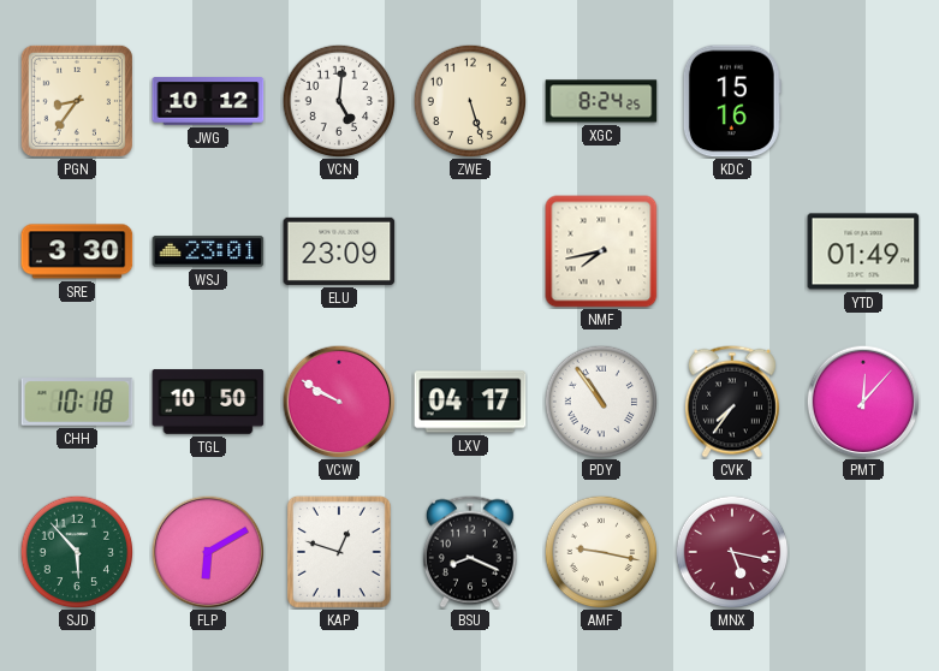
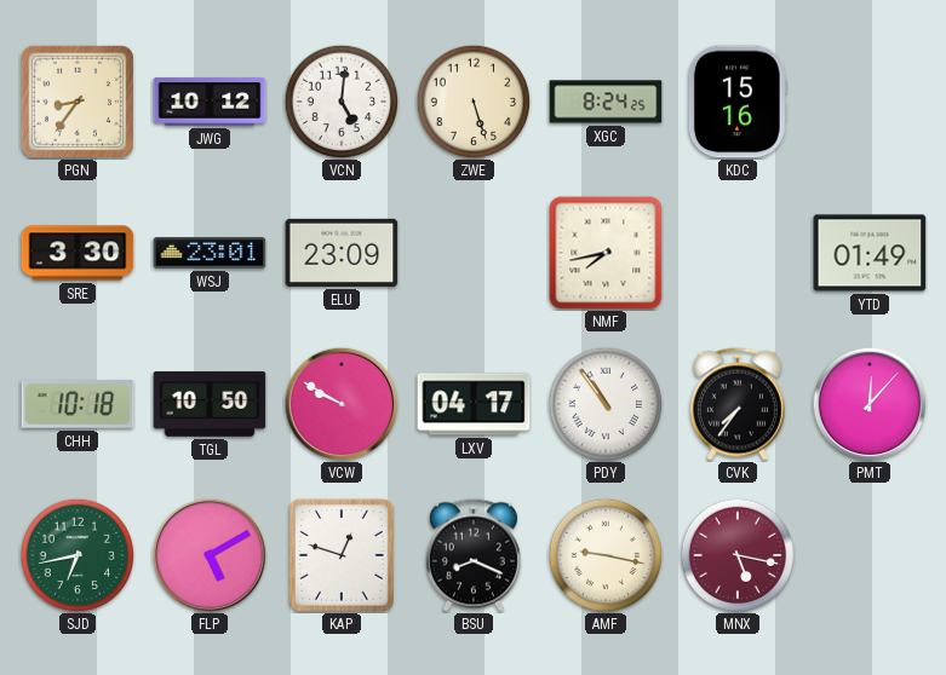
SJD: 5:53 -> 6:43
FLP: 6:10 -> 5:10
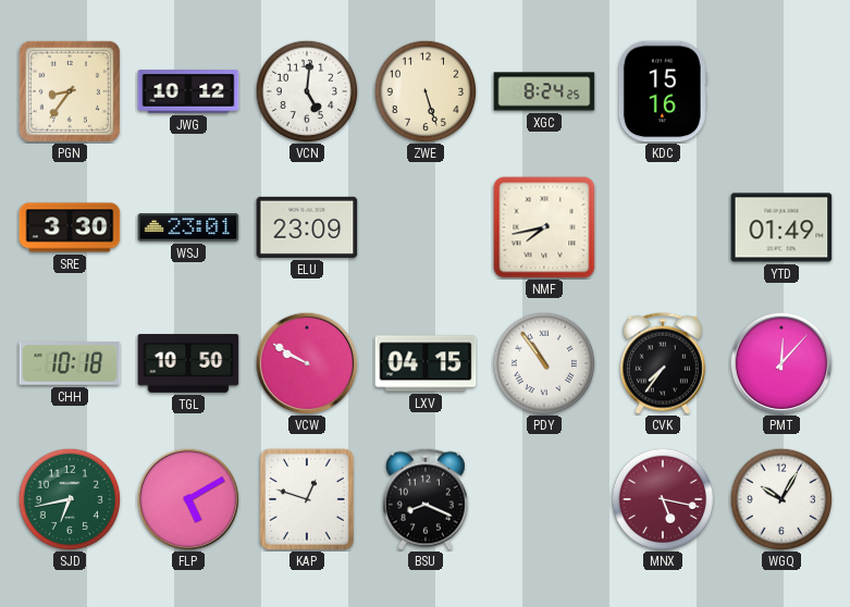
LXV: 04:17 -> 04:15
AMF: 9:17 -> none
WGQ: none -> 10:05
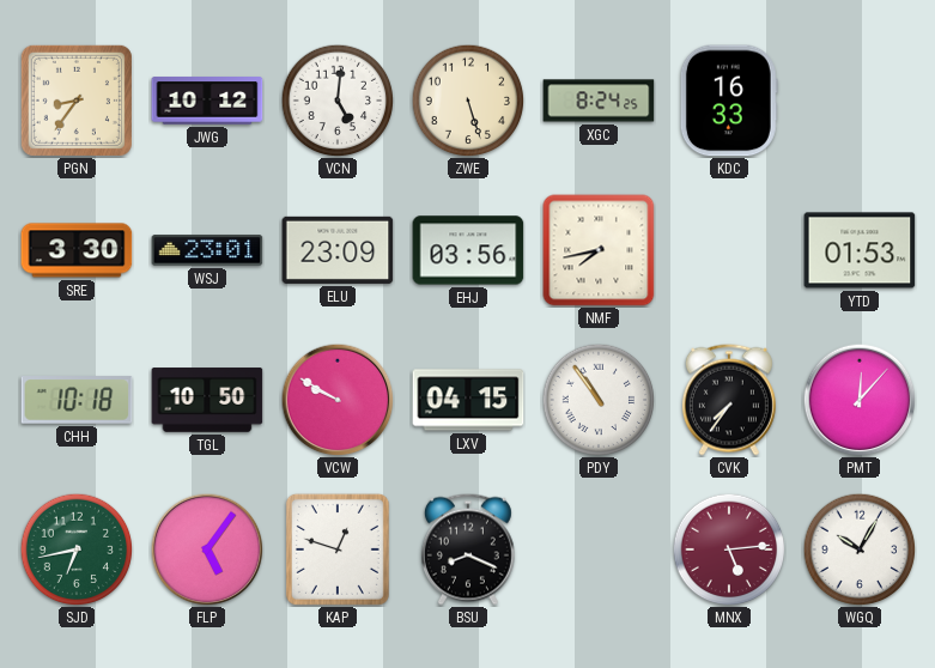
KDC: 15:16 -> 16:33
EHJ: none -> 03:56
YTD: 01:49 -> 01:53
FLP: 5:10 -> 5:06
MNX: 5:17 -> 5:14
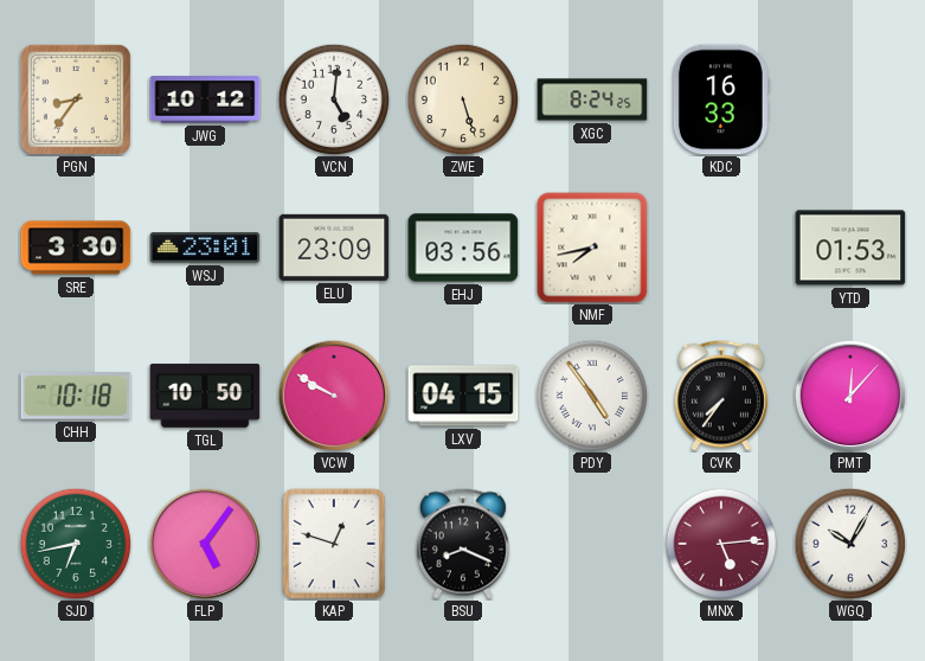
PDY: 10:54 -> 4:54
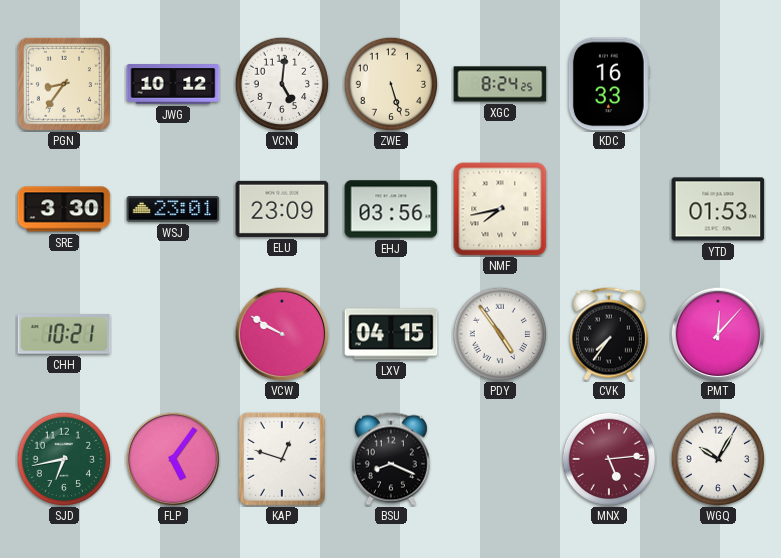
CHH: 10:18 -> 10:21
TGL: 10:50 -> none
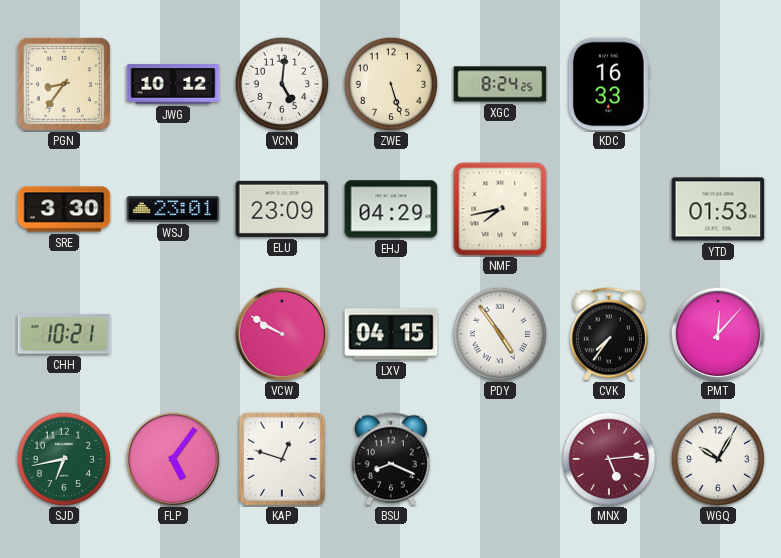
EHJ: 03:56 -> 04:29
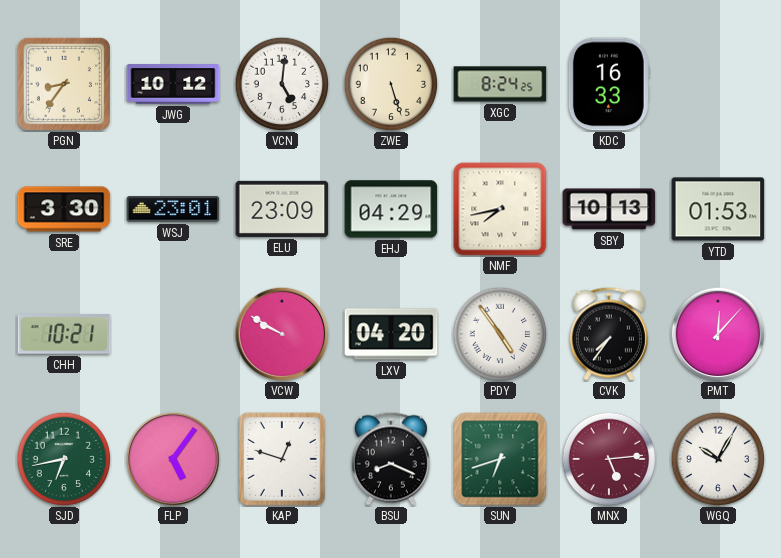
SBY: none -> 10:13
LXV: 04:15 -> 04:20
SUN: none -> 6:42
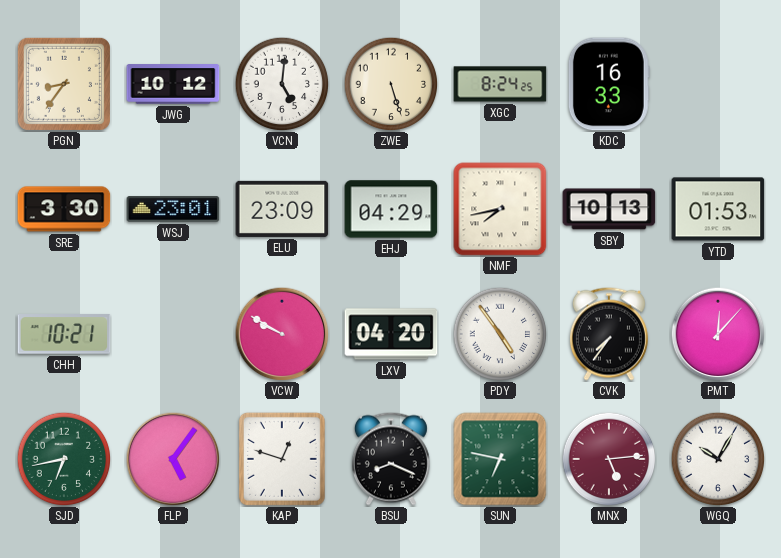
SUN: 6:42 -> 6:47
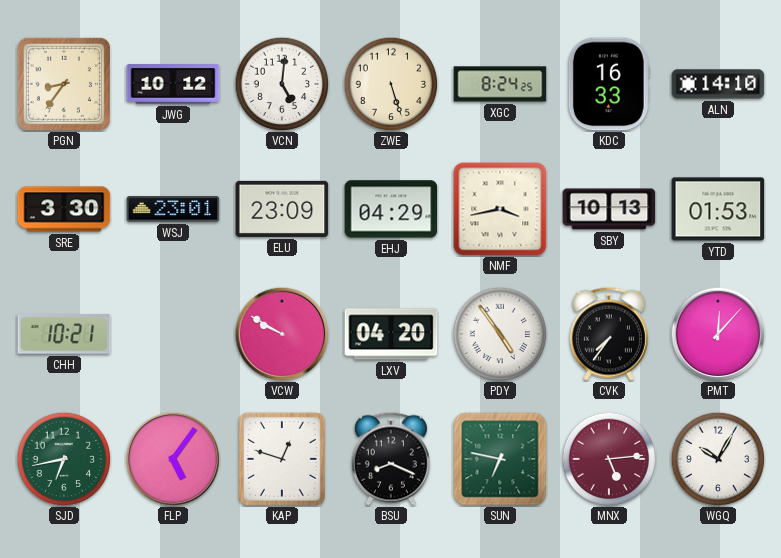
ALN: none -> 14:10
NMF: 7:43 -> 3:43
